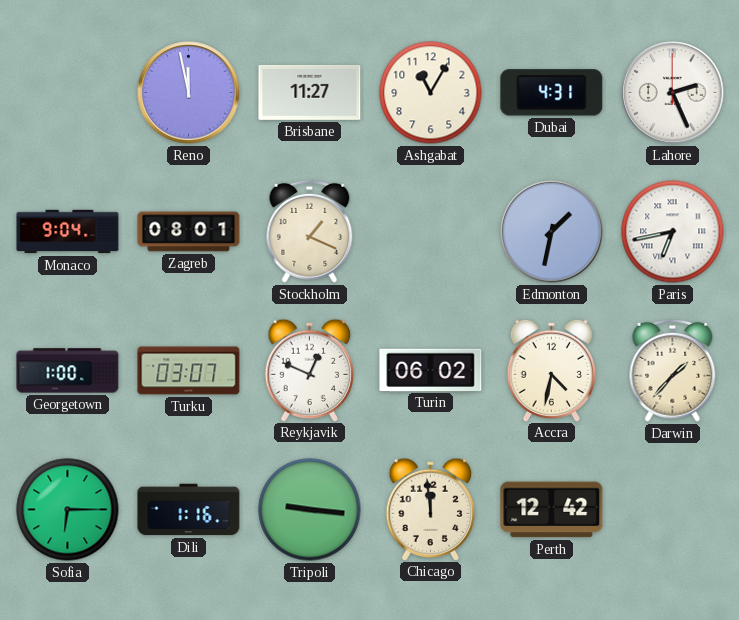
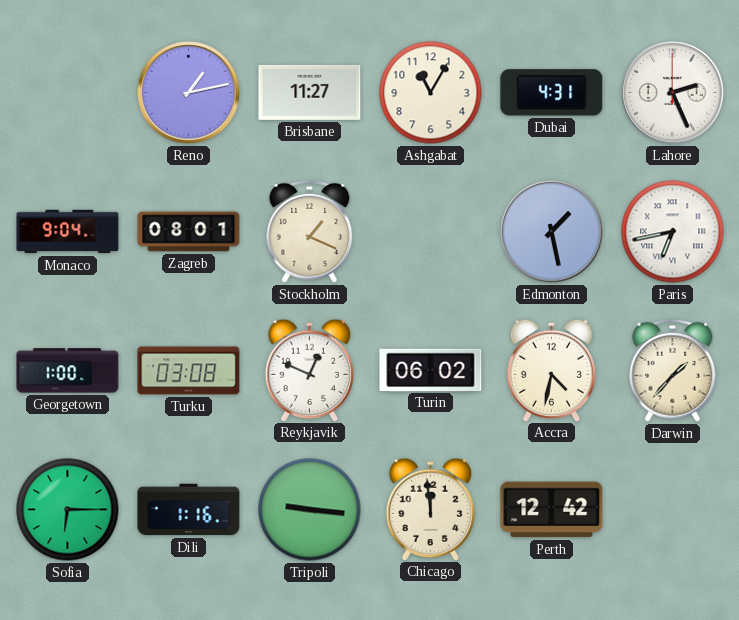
Reno: 11:58 -> 1:13
Edmonton: 1:32 -> 1:28
Turku: 03:07 -> 03:08
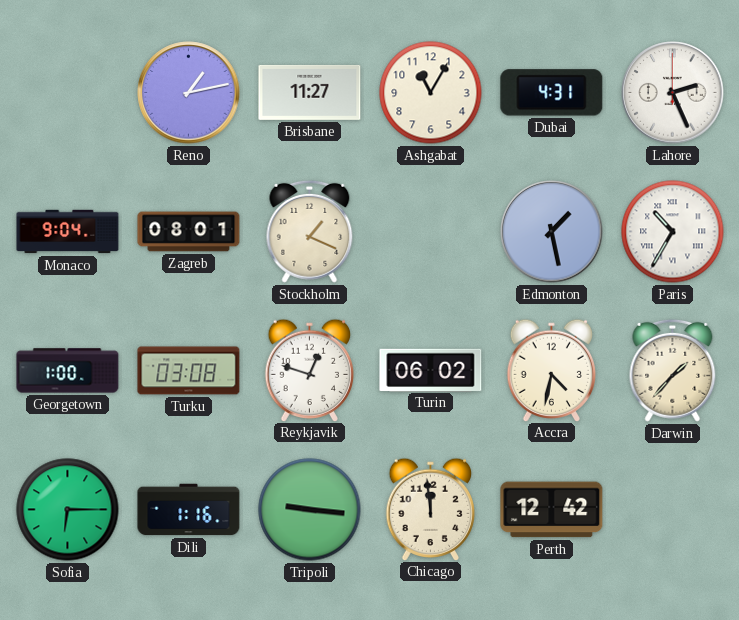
Paris: 6:43 -> 10:35
Reykjavik: 12:49 -> 12:48
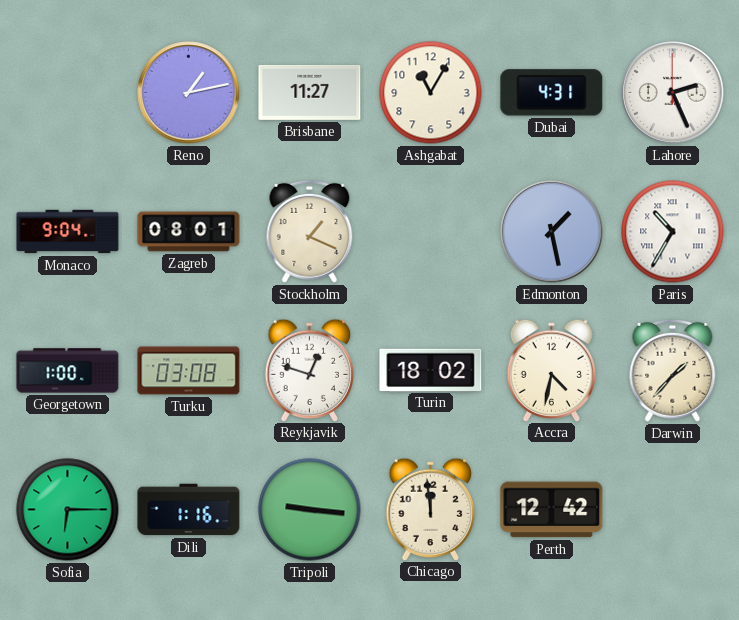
Turin: 06:02 -> 18:02
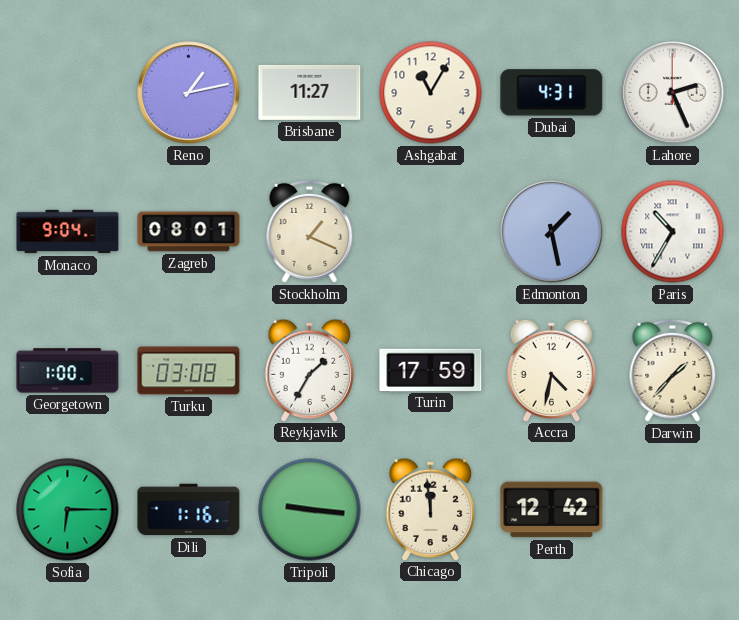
Reykjavik: 12:48 -> 1:35
Turin: 18:02 -> 17:59
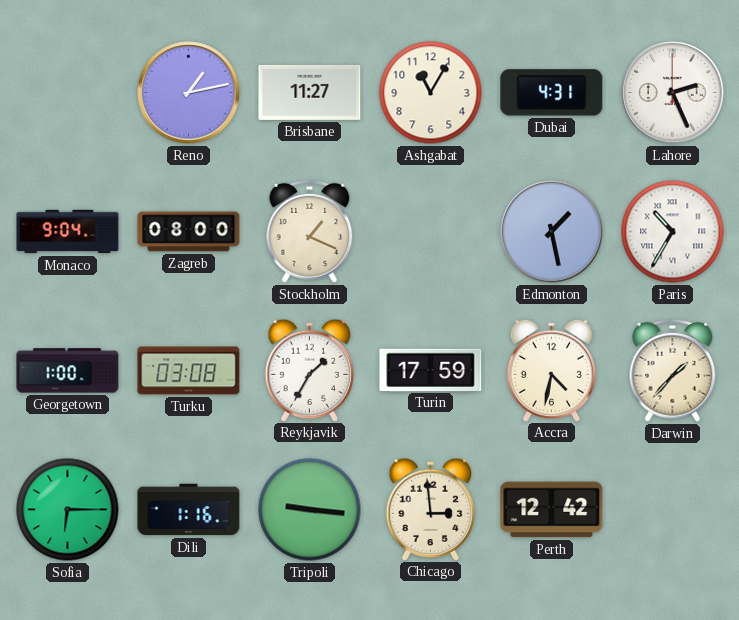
Zagreb: 08:01 -> 08:00
Chicago: 11:59 -> 2:59
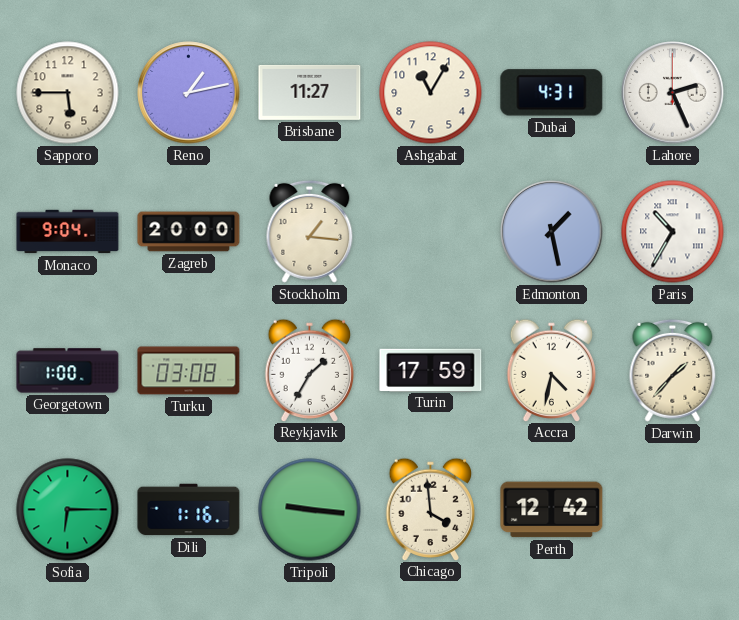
Sapporo: none -> 5:45
Zagreb: 08:00 -> 20:00
Stockholm: 1:19 -> 1:16
Chicago: 2:59 -> 3:59
